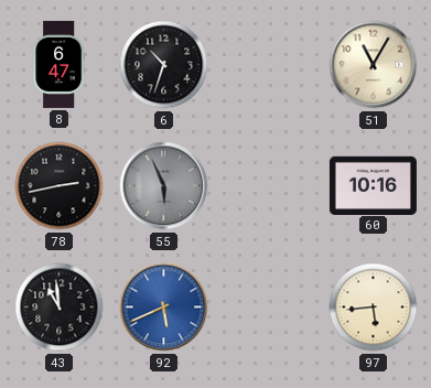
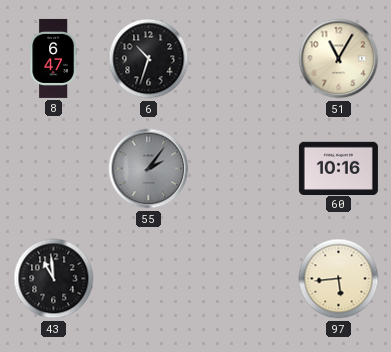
78: 2:43 -> none
55: 5:56 -> 2:06
92: 5:41 -> none
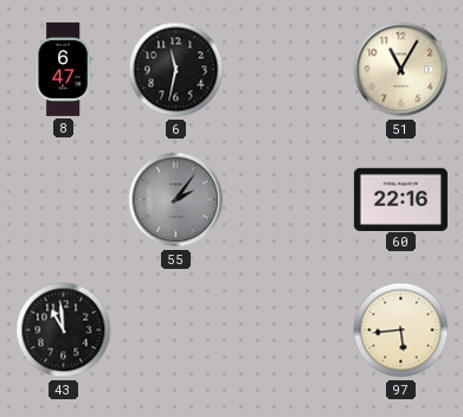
6: 10:33 -> 11:32
60: 10:16 -> 22:16
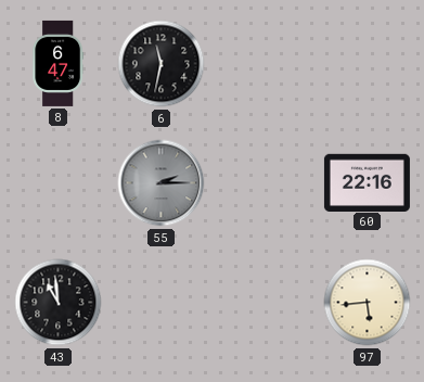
51: 11:05 -> none
55: 2:06 -> 2:15
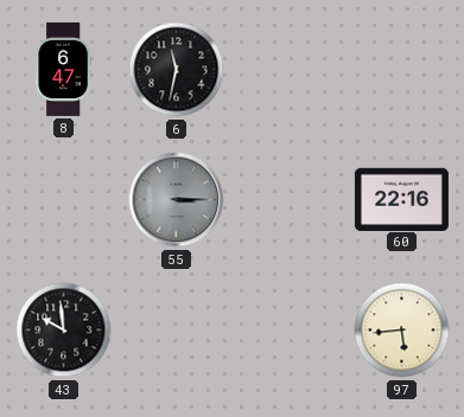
55: 2:15 -> 3:15
43: 10:59 -> 9:59
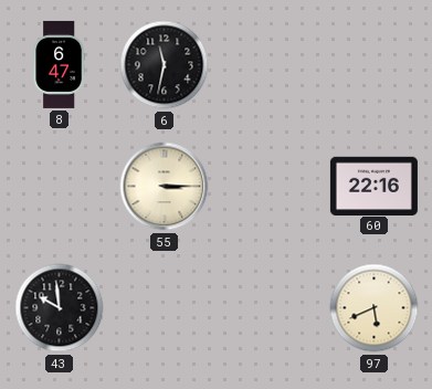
55 dial: grey -> cream
97: 5:44 -> 5:41
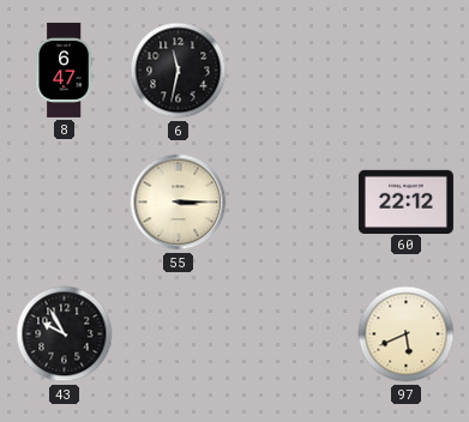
60: 22:16 -> 22:12
43: 9:59 -> 9:55
